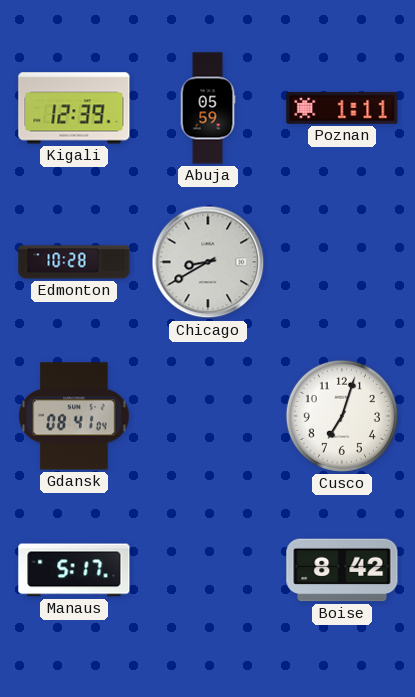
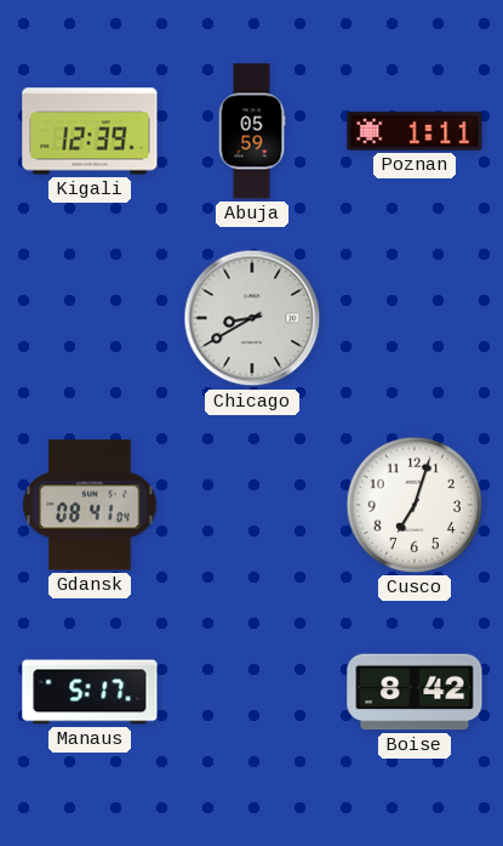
Edmonton: 10:28 -> none
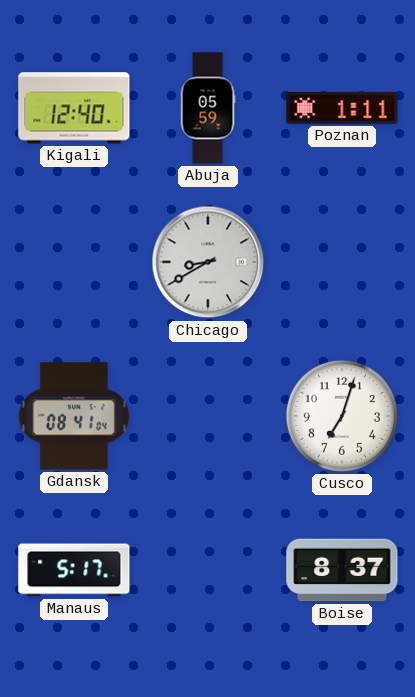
Kigali: 12:39 -> 12:40
Boise: 8:42 -> 8:37
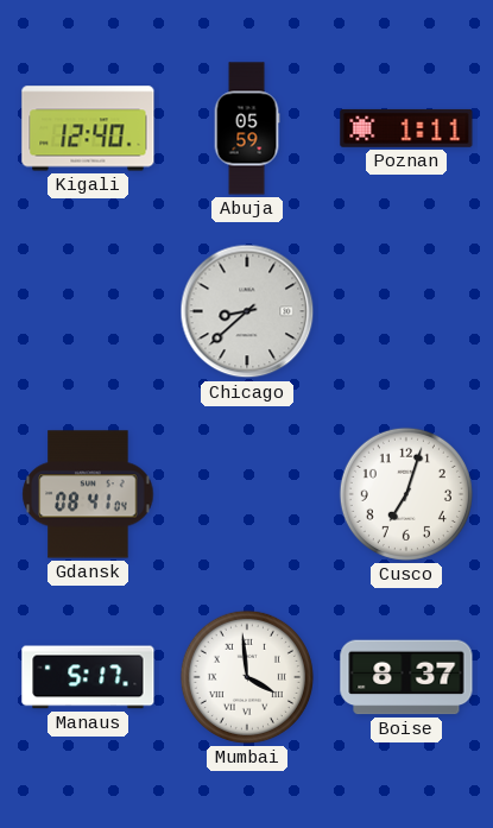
Chicago: 8:40 -> 8:38
Mumbai: none -> 3:59
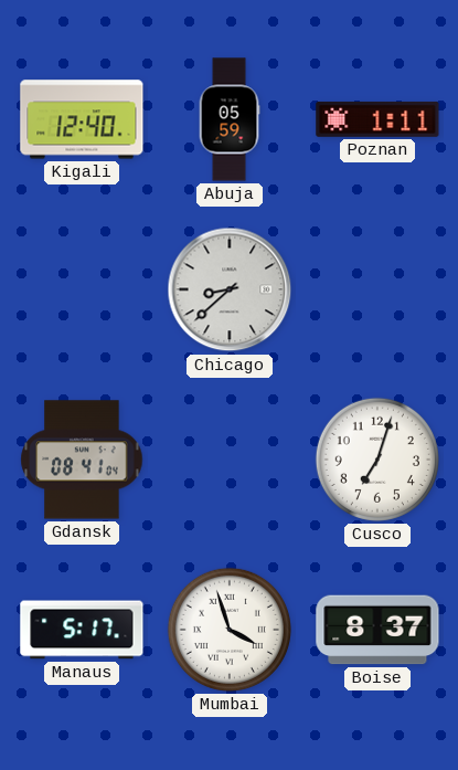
Mumbai: 3:59 -> 3:57
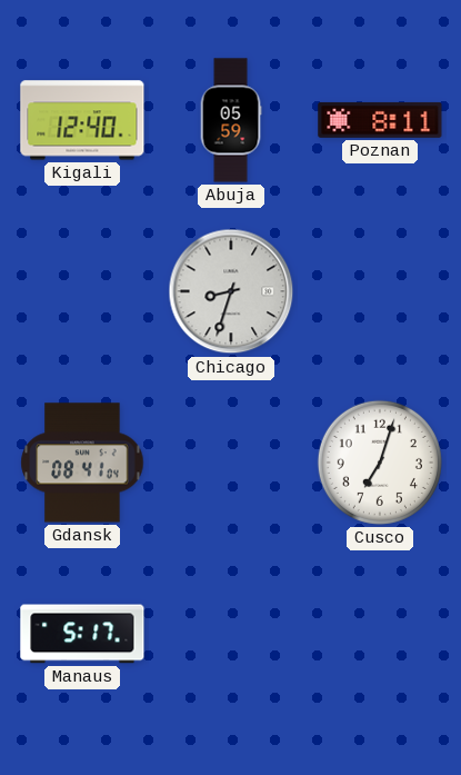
Poznan: 1:11 -> 8:11
Chicago: 8:38 -> 8:33
Mumbai: 3:57 -> none
Boise: 8:37 -> none
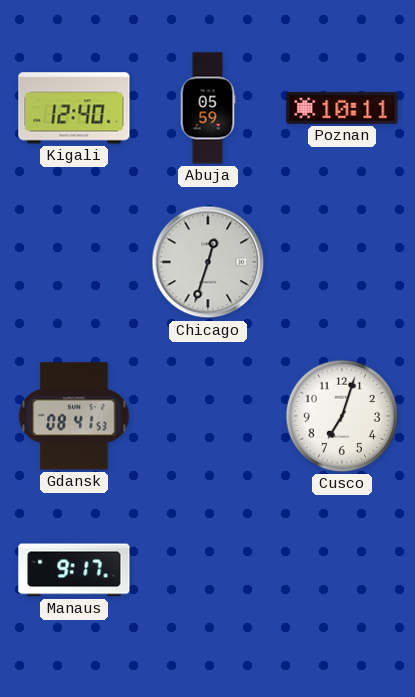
Poznan: 8:11 -> 10:11
Chicago: 8:33 -> 12:33
Gdansk: 08:41:04 -> 08:41:53
Manaus: 5:17 -> 9:17
